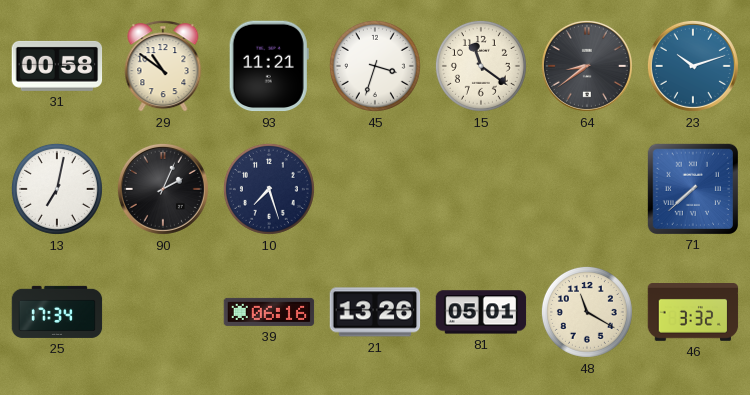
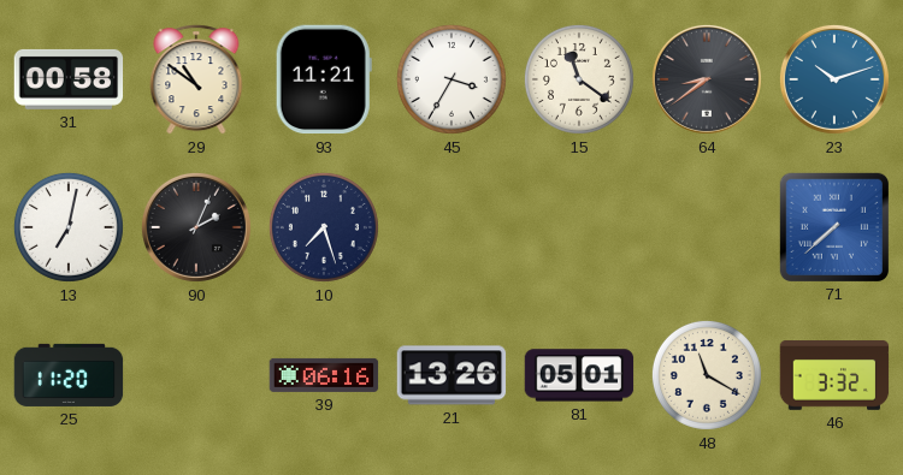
45: 3:33 -> 3:35
25: 17:34 -> 11:20
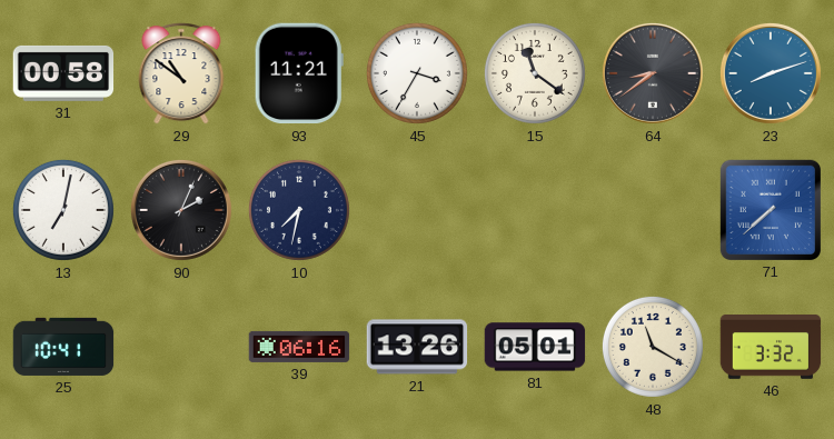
23: 10:12 -> 8:12
10: 7:27 -> 7:32
25: 11:20 -> 10:41
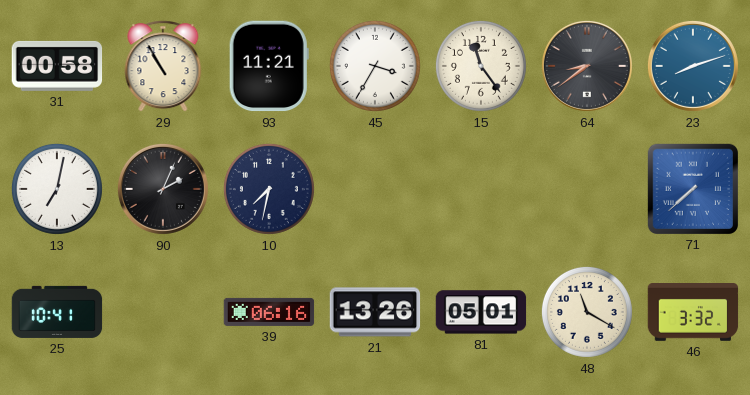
29: 10:51 -> 10:55
15: 11:21 -> 11:24
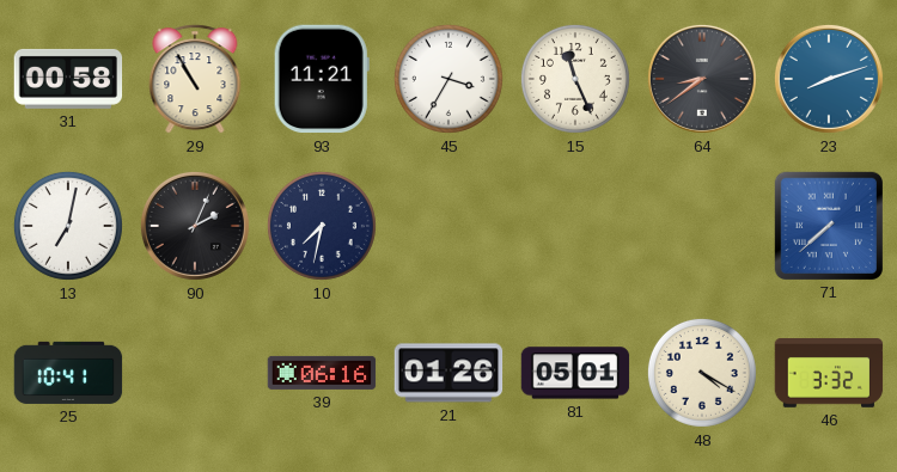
15: 11:24 -> 11:26
21: 13:26 -> 01:26
48: 11:20 -> 4:20
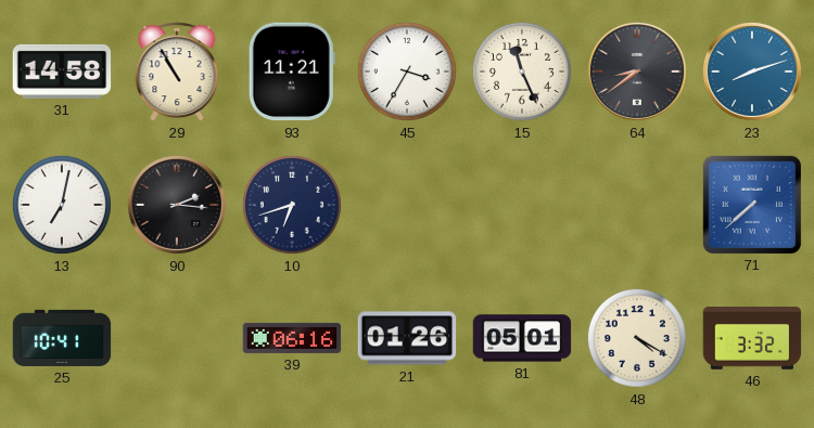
31: 00:58 -> 14:58
90: 2:04 -> 2:16
10: 7:32 -> 6:42
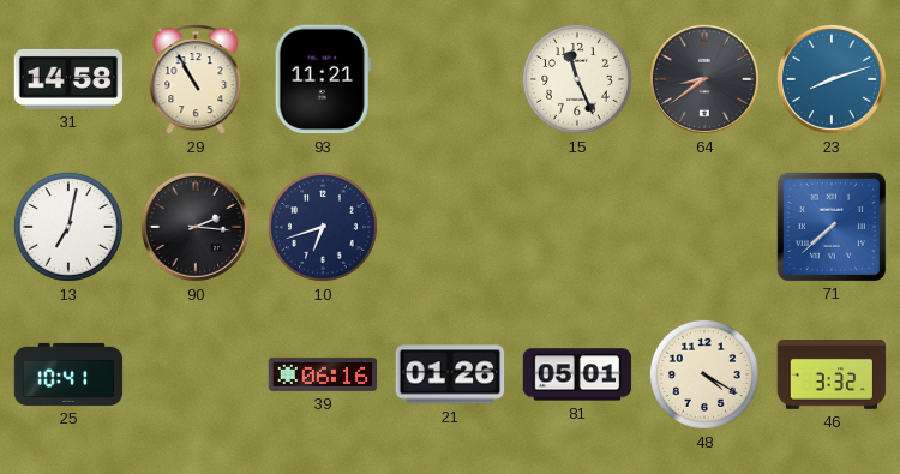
45: 3:35 -> none
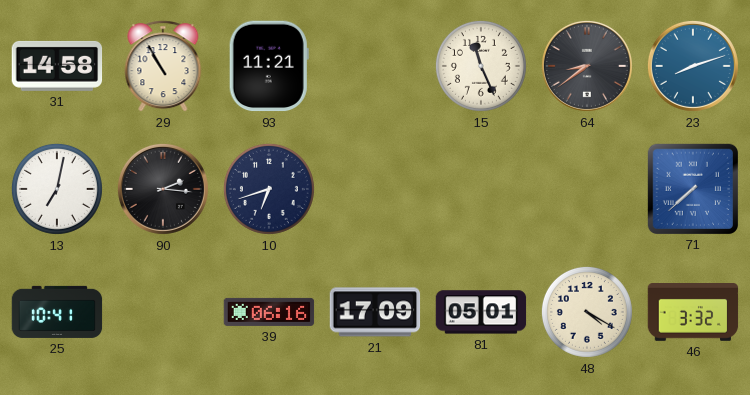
21: 01:26 -> 17:09
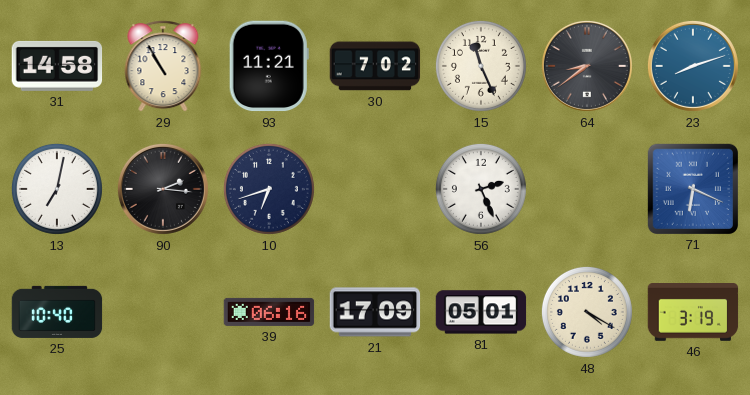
30: none -> 7:02
56: none -> 2:26
71: 7:38 -> 6:19
25: 10:41 -> 10:40
46: 3:32 -> 3:19
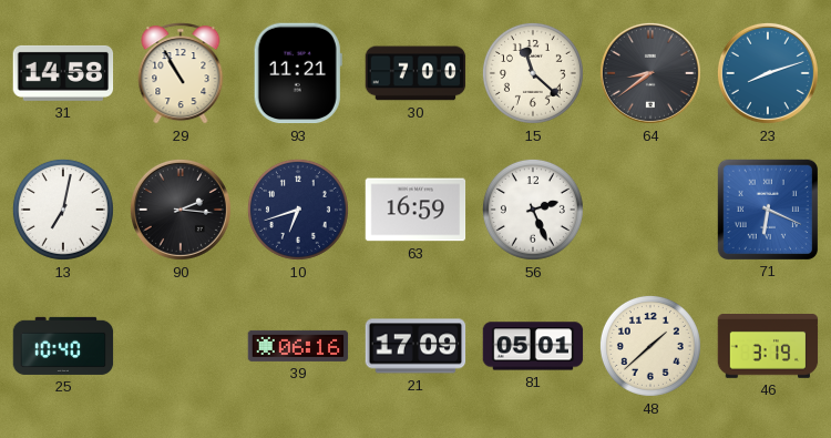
30: 7:02 -> 7:00
15: 11:26 -> 11:22
63: none -> 16:59
48: 4:20 -> 1:38
